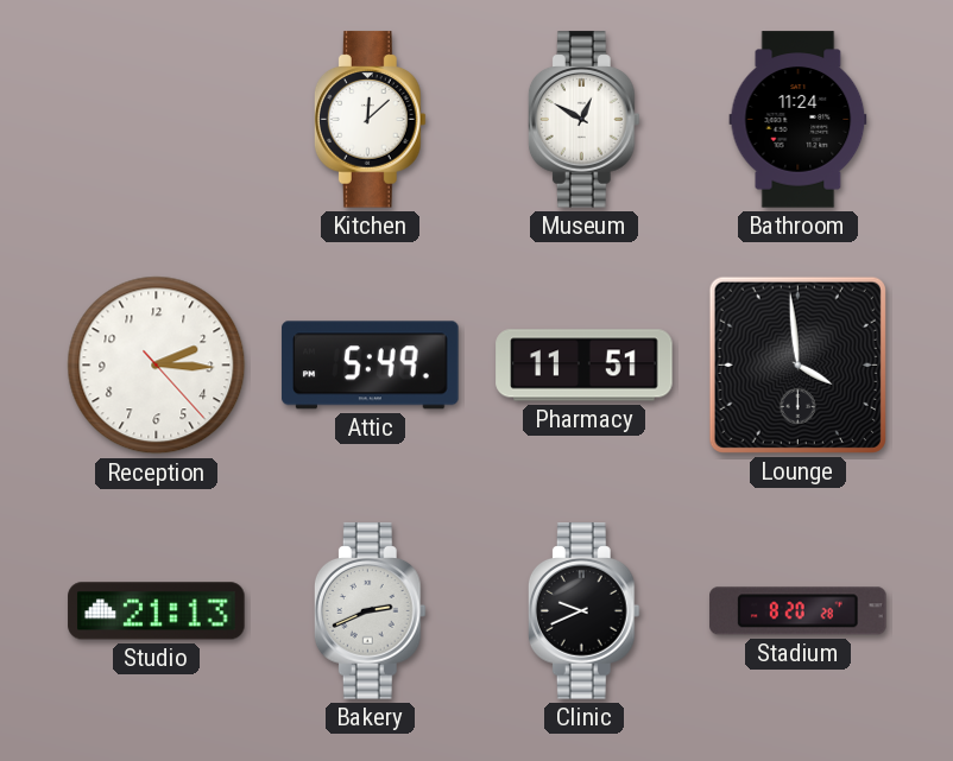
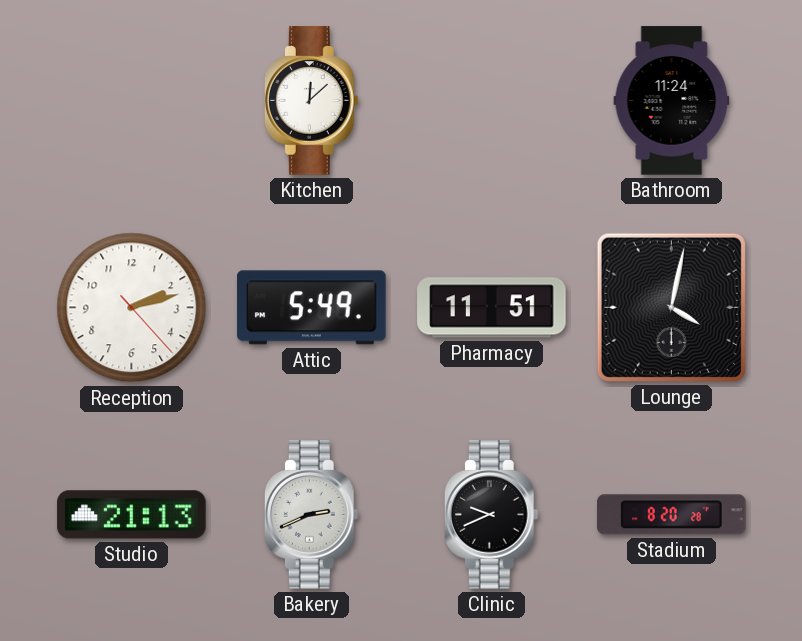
Museum: 12:50 -> none
Reception: 2:15 -> 2:12
Lounge: 3:59 -> 4:02
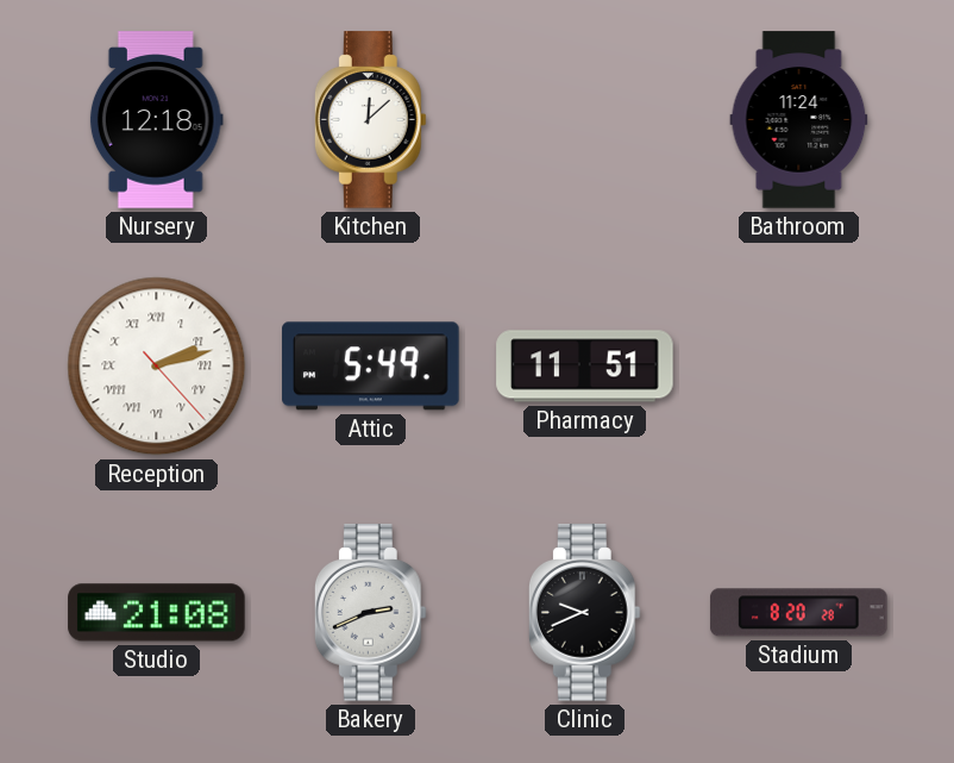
Nursery: none -> 12:18
Reception numerals: Arabic -> Roman
Lounge: 4:02 -> none
Studio: 21:13 -> 21:08
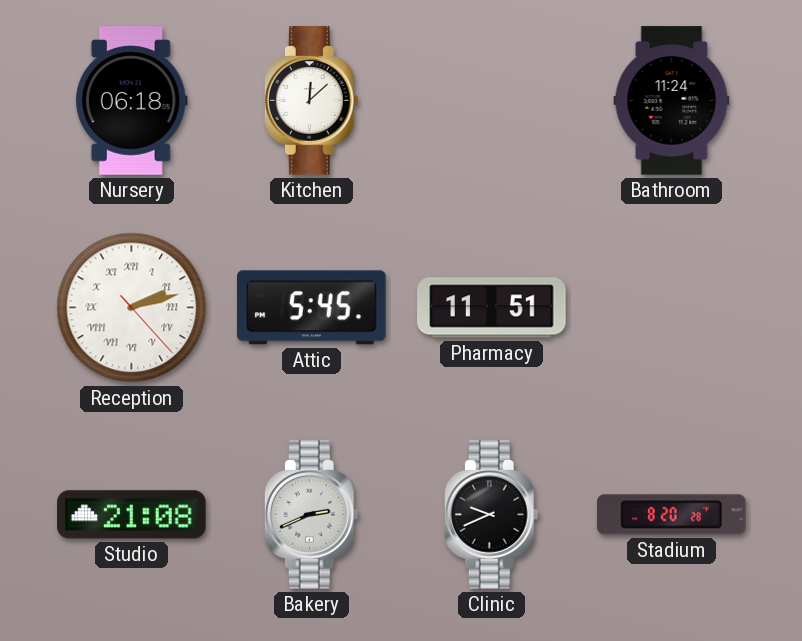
Nursery: 12:18 -> 06:18
Attic: 5:49 -> 5:45
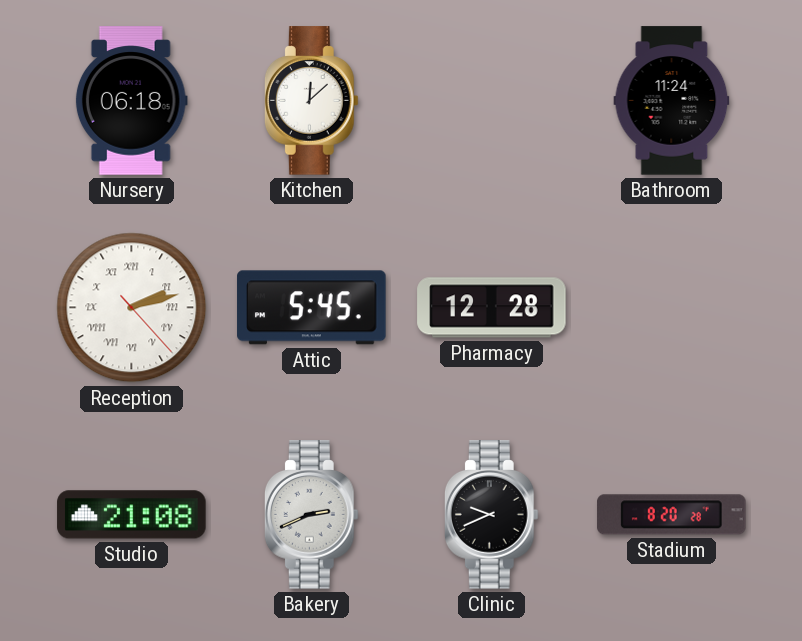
Pharmacy: 11:51 -> 12:28
